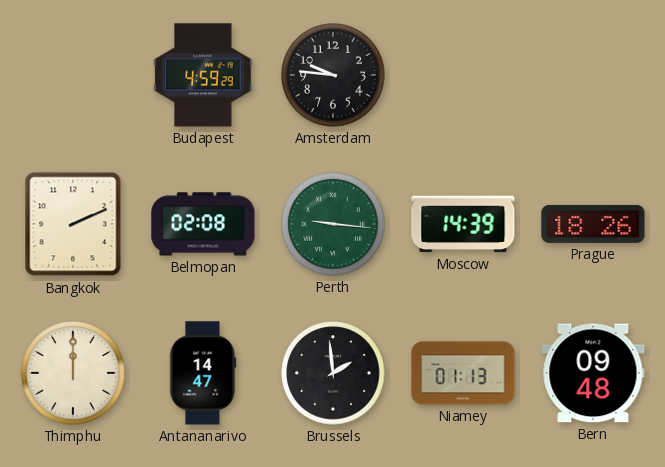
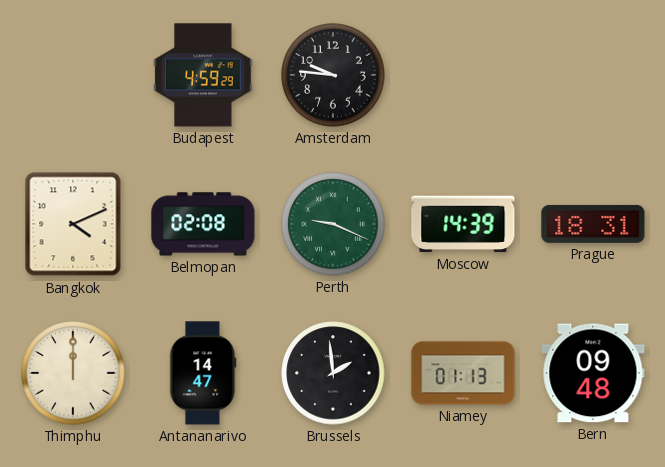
Bangkok: 2:11 -> 4:11
Perth: 9:16 -> 9:19
Prague: 18:26 -> 18:31
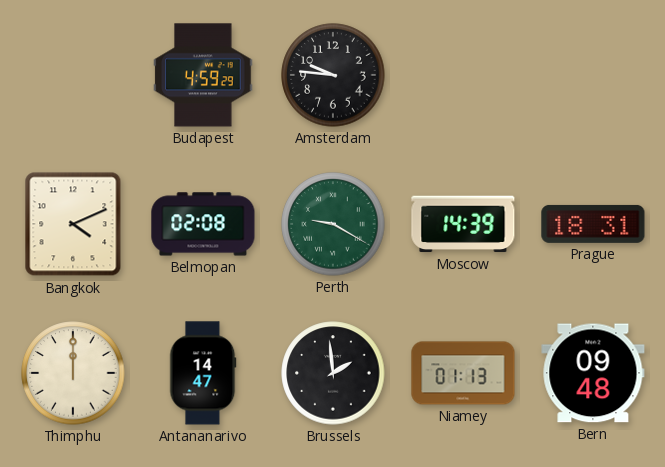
Perth: 9:19 -> 9:20
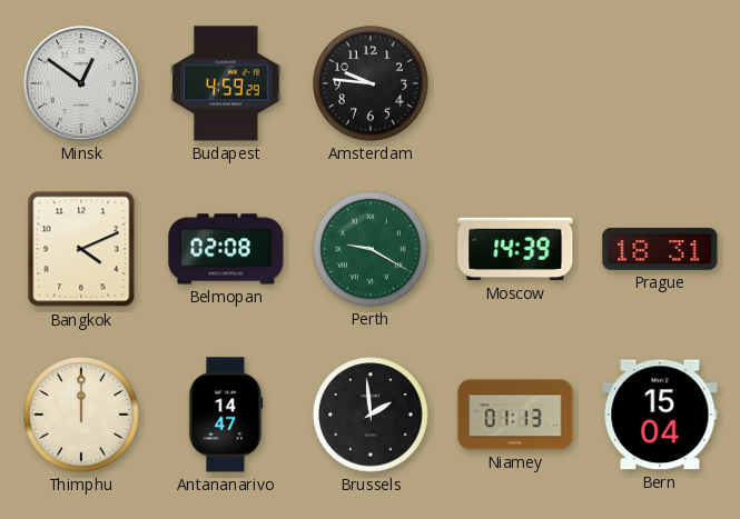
Minsk: none -> 12:51
Bern: 09:48 -> 15:04
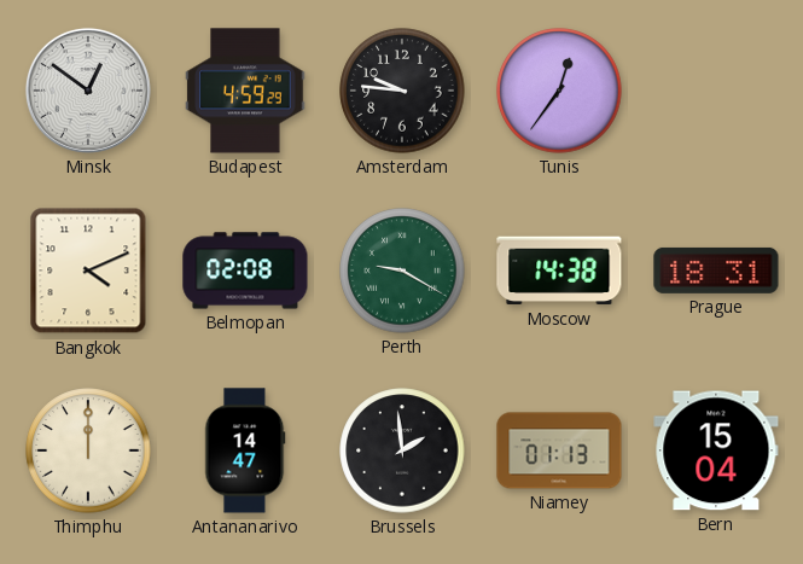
Tunis: none -> 12:36
Moscow: 14:39 -> 14:38
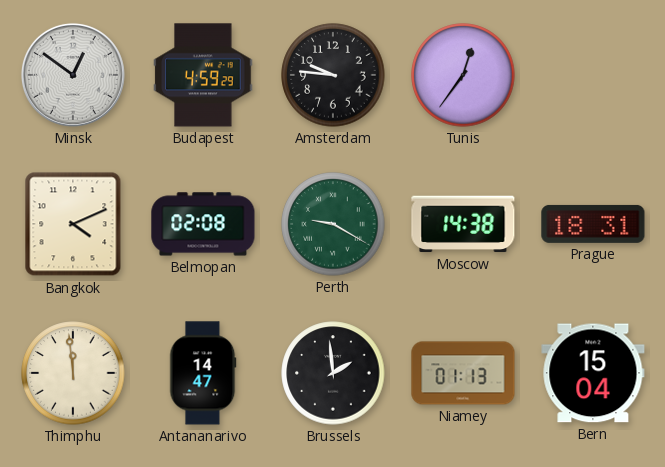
Thimphu: 12:00 -> 11:59
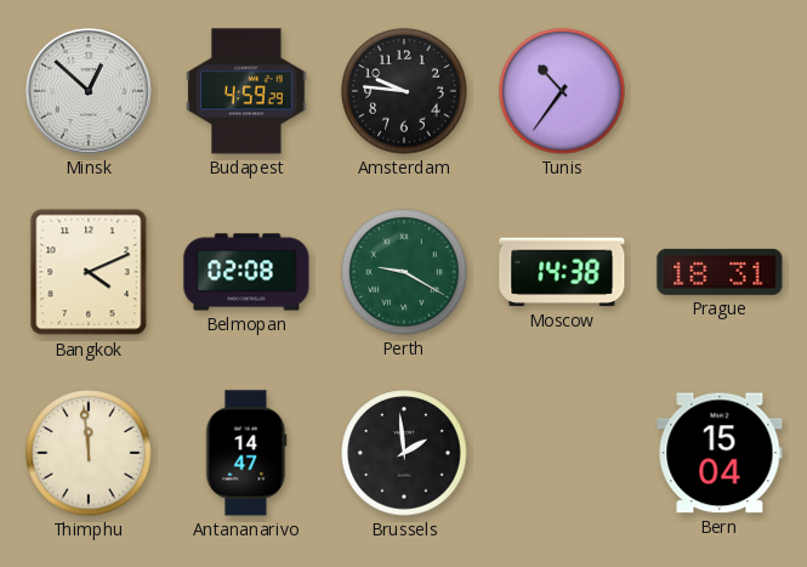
Minsk: 12:51 -> 12:52
Tunis: 12:36 -> 10:36
Niamey: 01:13 -> none
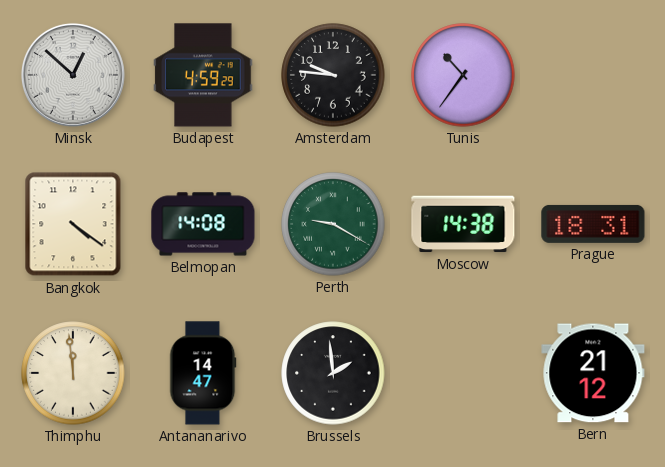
Bangkok: 4:11 -> 4:21
Belmopan: 02:08 -> 14:08
Bern: 15:04 -> 21:12
